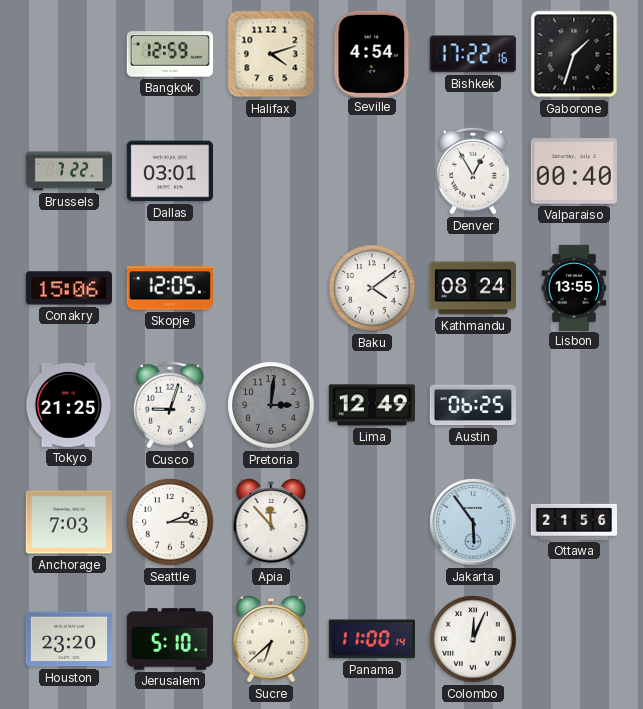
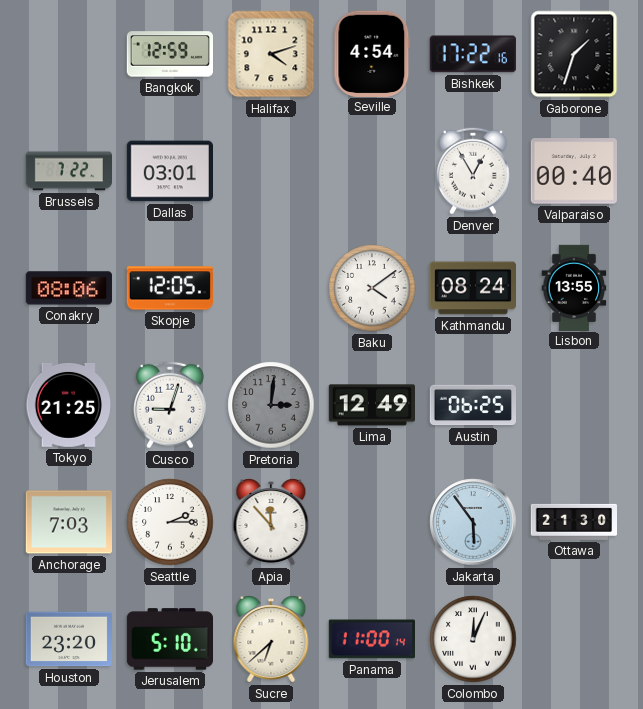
Conakry: 15:06 -> 08:06
Ottawa: 21:56 -> 21:30
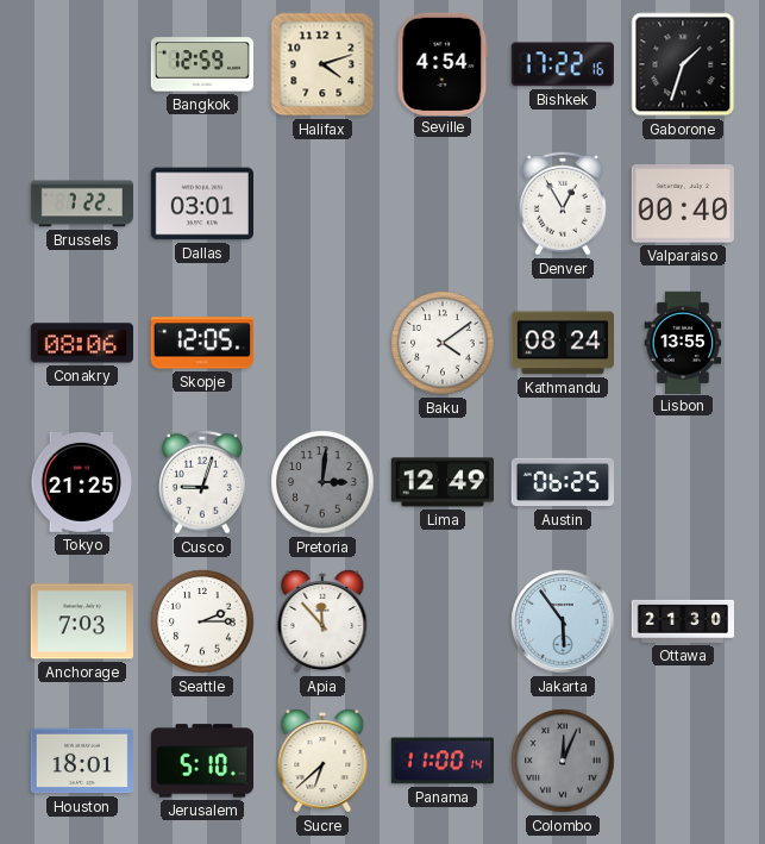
Houston: 23:20 -> 18:01
Colombo dial: white -> grey
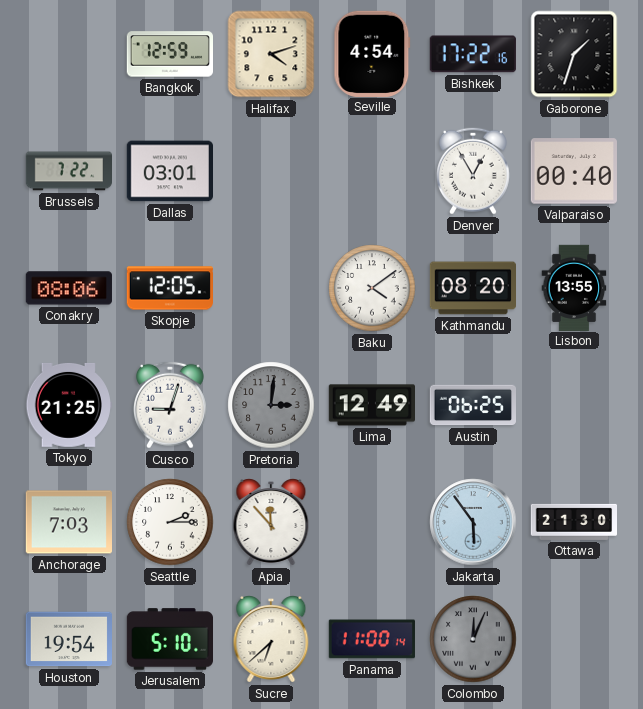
Kathmandu: 08:24 -> 08:20
Houston: 18:01 -> 19:54
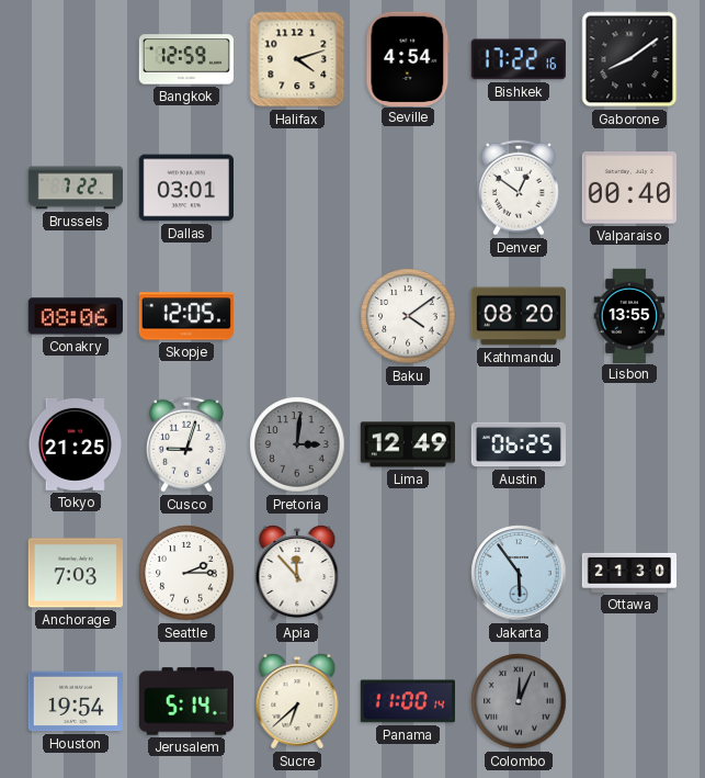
Gaborone: 1:33 -> 8:09
Denver: 12:55 -> 12:51
Jerusalem: 5:10 -> 5:14
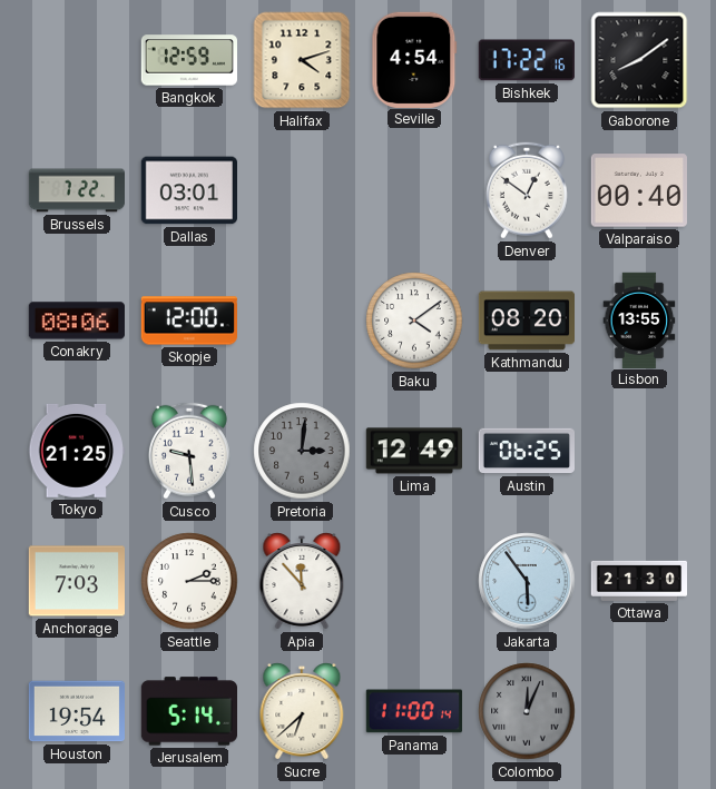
Skopje: 12:05 -> 12:00
Cusco: 9:03 -> 9:29
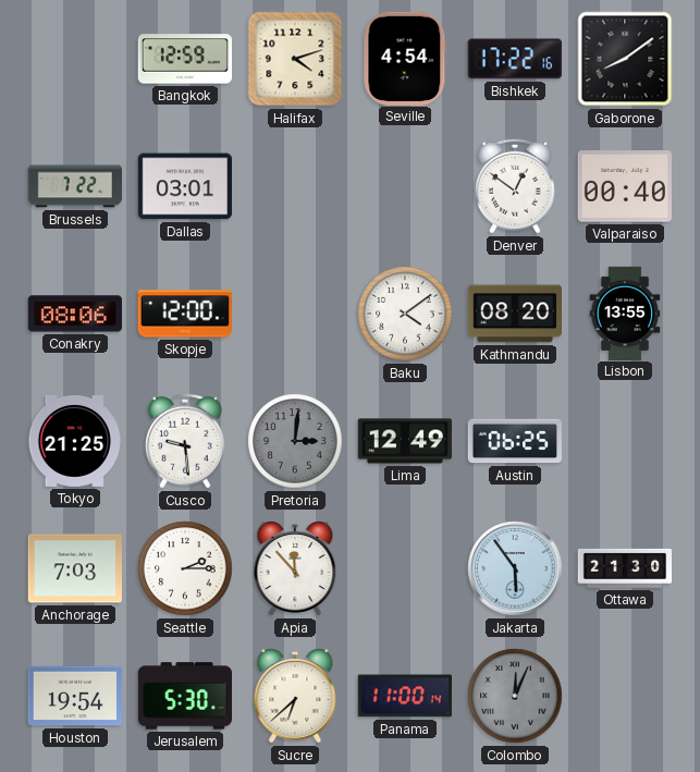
Jerusalem: 5:14 -> 5:30
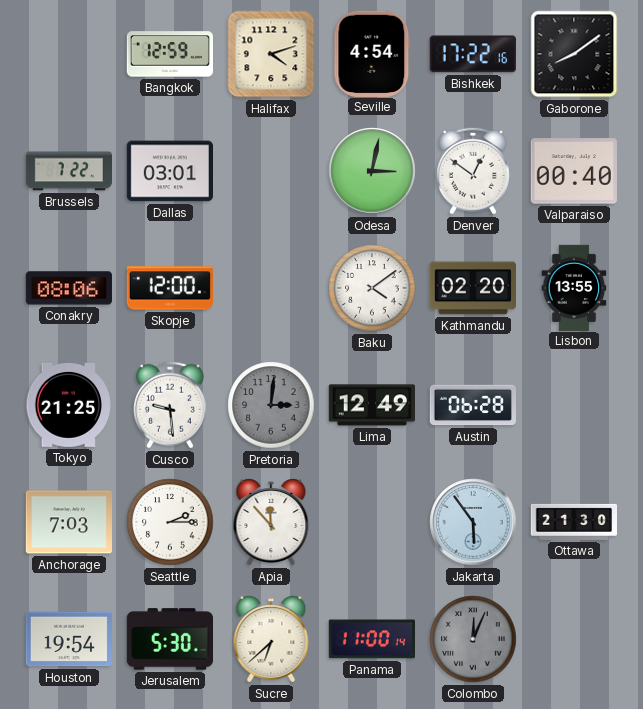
Odesa: none -> 3:02
Kathmandu: 08:20 -> 02:20
Austin: 06:25 -> 06:28
